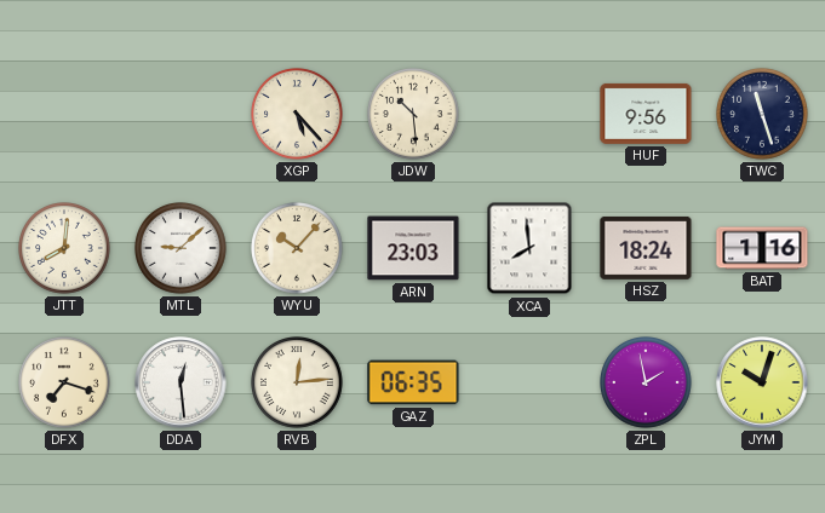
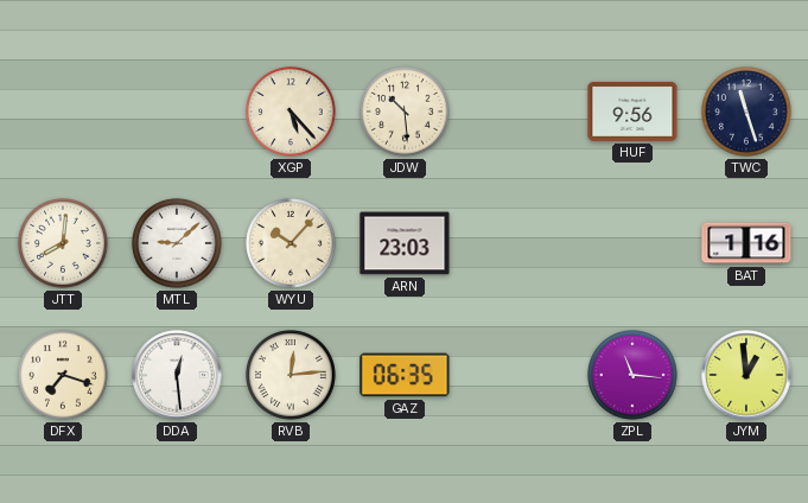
XCA: 7:59 -> none
HSZ: 18:24 -> none
ZPL: 1:58 -> 11:16
JYM: 10:03 -> 12:59
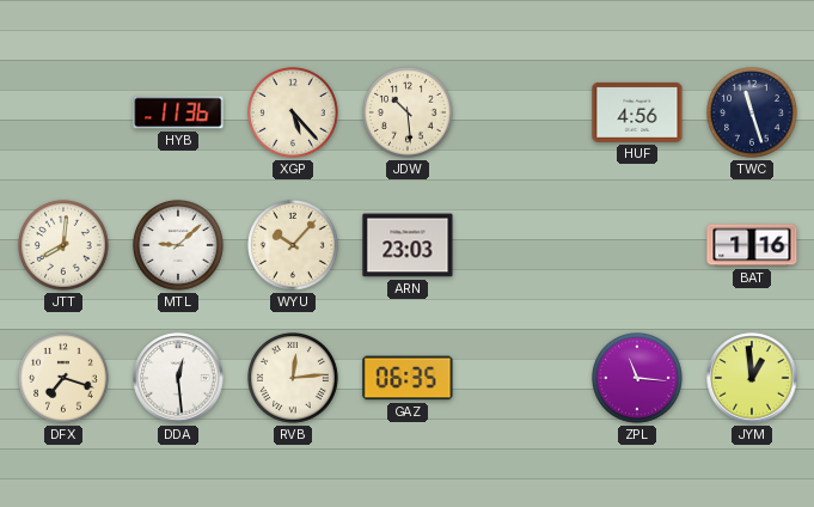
HYB: none -> 11:36
HUF: 9:56 -> 4:56
